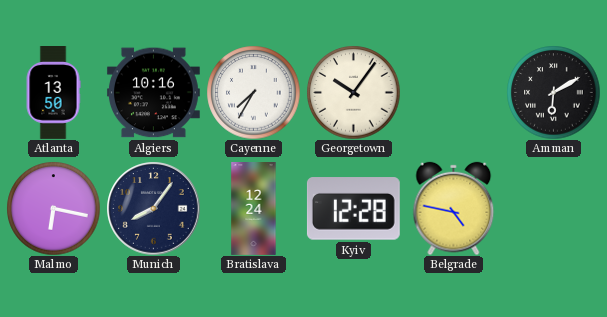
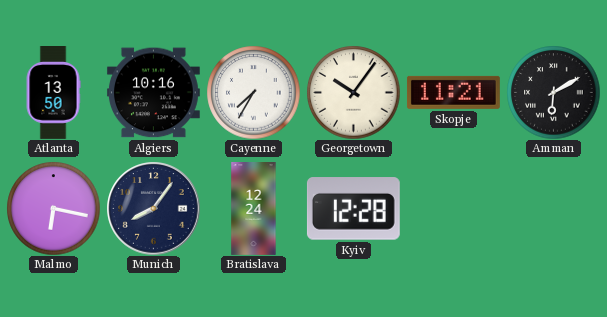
Skopje: none -> 11:21
Belgrade: 4:47 -> none
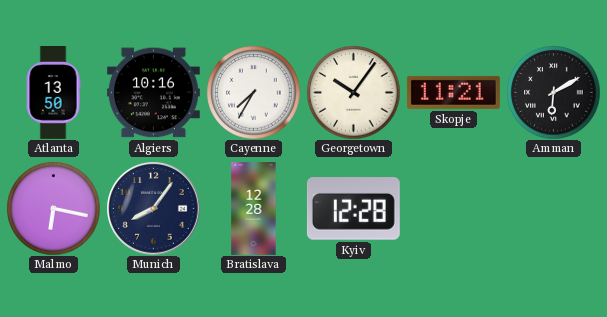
Bratislava: 12:24 -> 12:28
